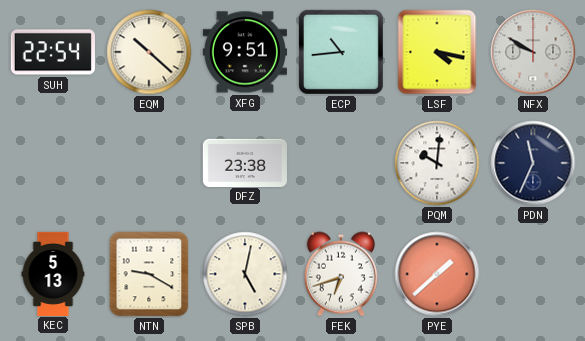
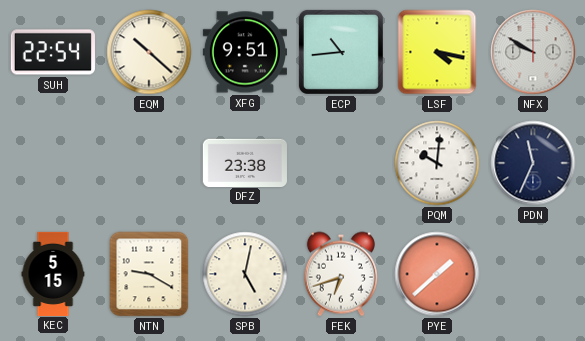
KEC: 5:13 -> 5:15
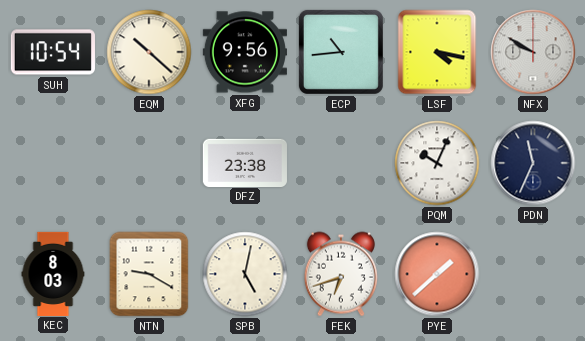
SUH: 22:54 -> 10:54
XFG: 9:51 -> 9:56
PQM: 10:01 -> 10:04
KEC: 5:15 -> 8:03
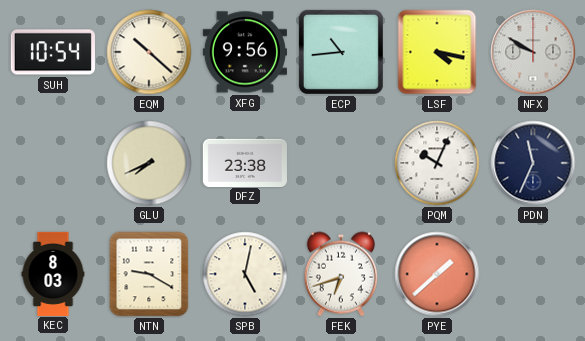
GLU: none -> 7:41
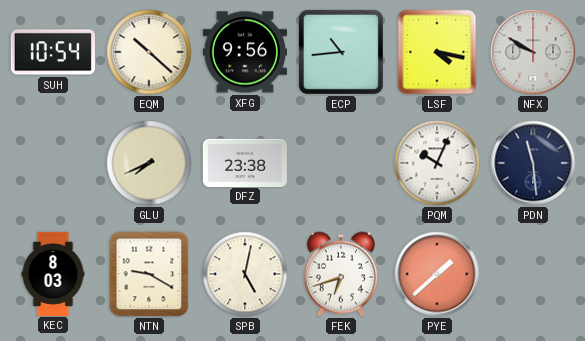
PDN: 11:34 -> 11:29
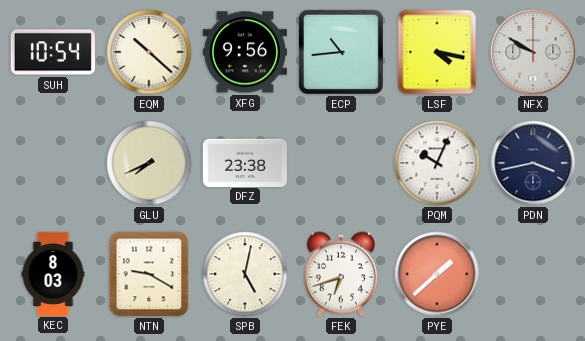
PDN: 11:29 -> 3:43
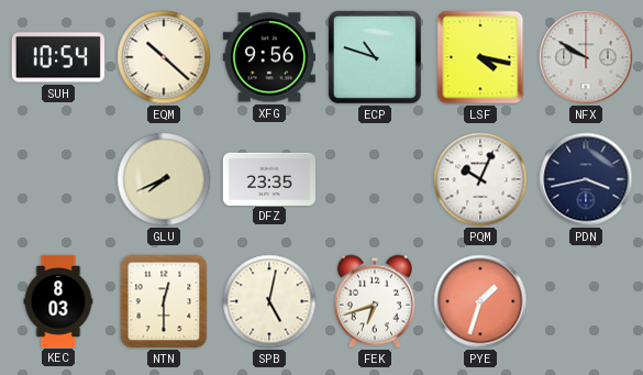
ECP: 10:44 -> 10:48
DFZ: 23:38 -> 23:35
NTN: 9:20 -> 12:30
PYE: 1:38 -> 1:33
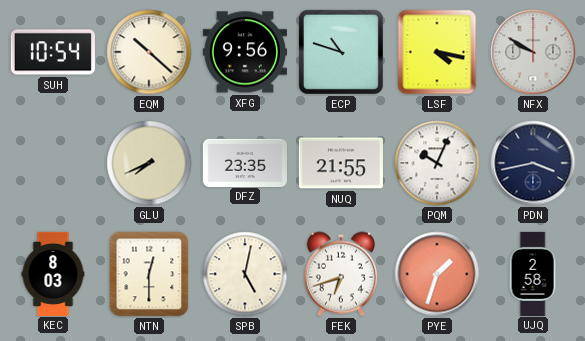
NUQ: none -> 21:55
UJQ: none -> 2:58
